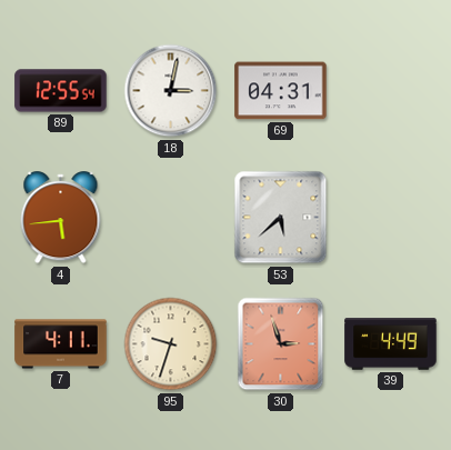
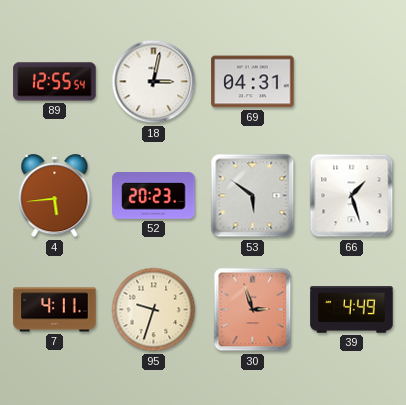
52: none -> 20:23
53: 5:38 -> 5:51
66: none -> 1:27
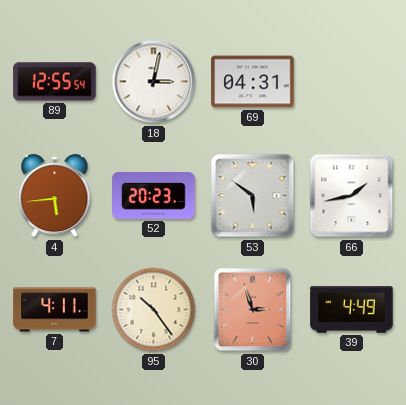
66: 1:27 -> 1:43
95: 9:33 -> 10:24
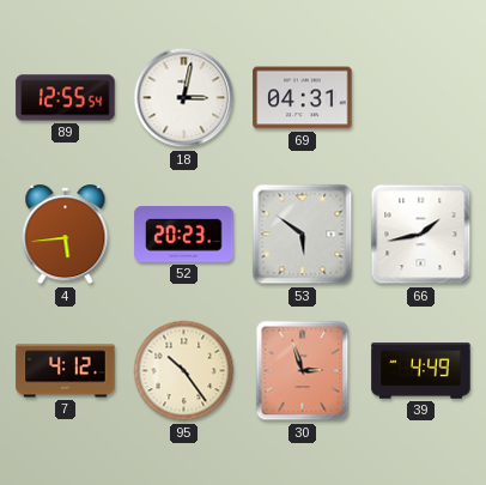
7: 4:11 -> 4:12
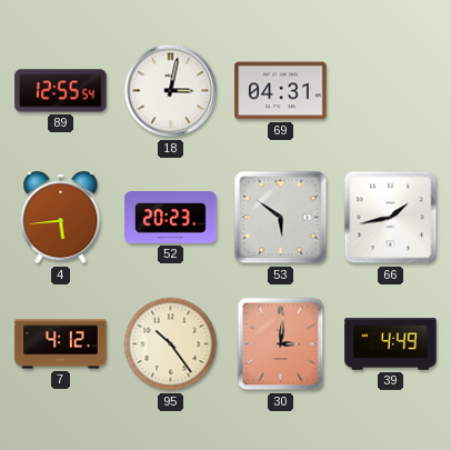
30: 2:57 -> 3:01
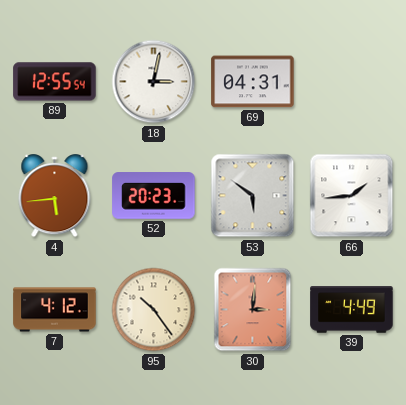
66: 1:43 -> 1:44
